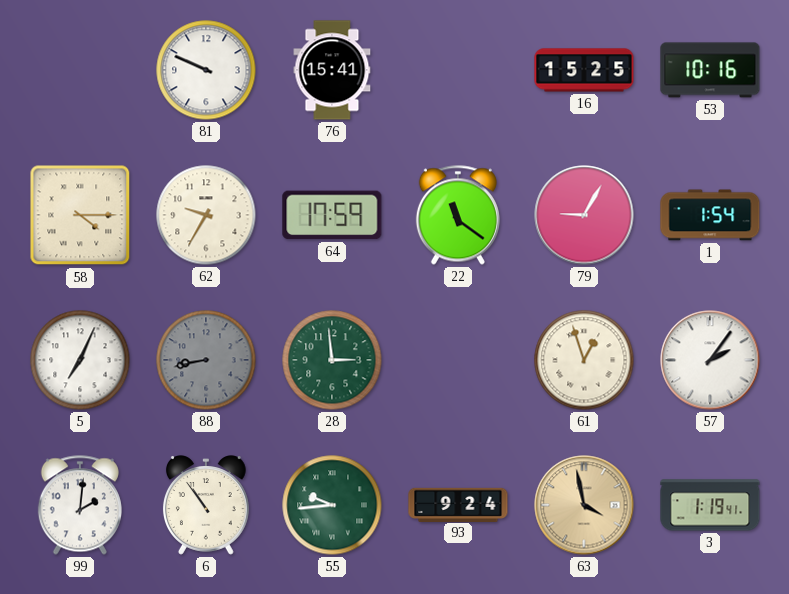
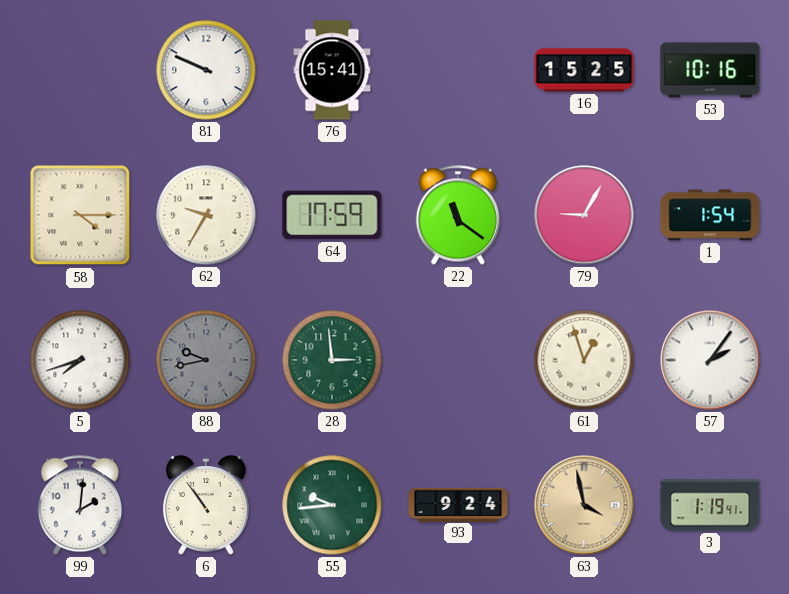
5: 7:04 -> 7:42
88: 8:43 -> 9:43
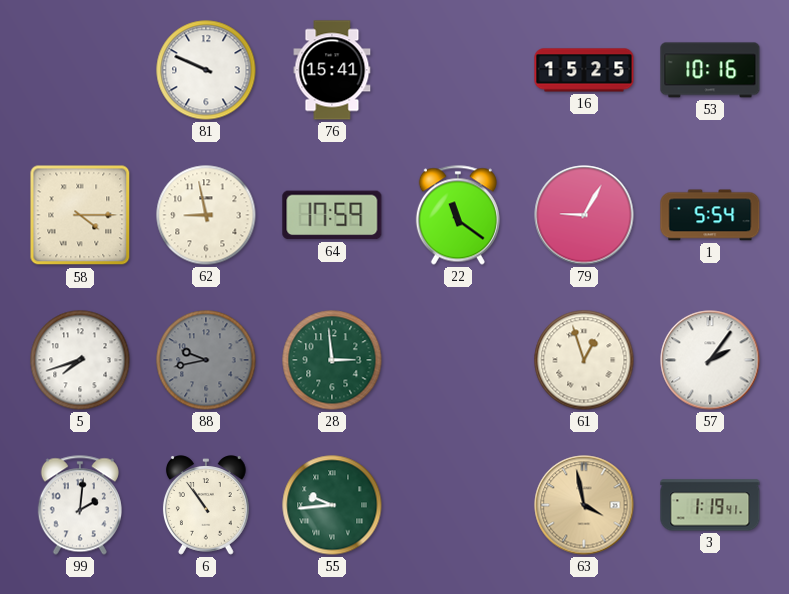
62: 9:35 -> 8:58
1: 1:54 -> 5:54
93: 9:24 -> none
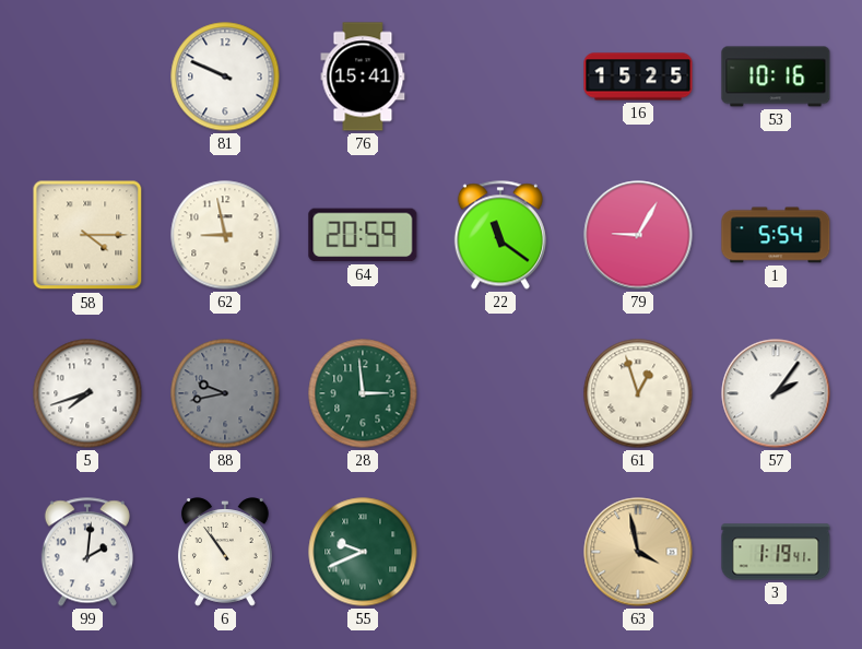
64: 17:59 -> 20:59
55: 9:44 -> 9:41
